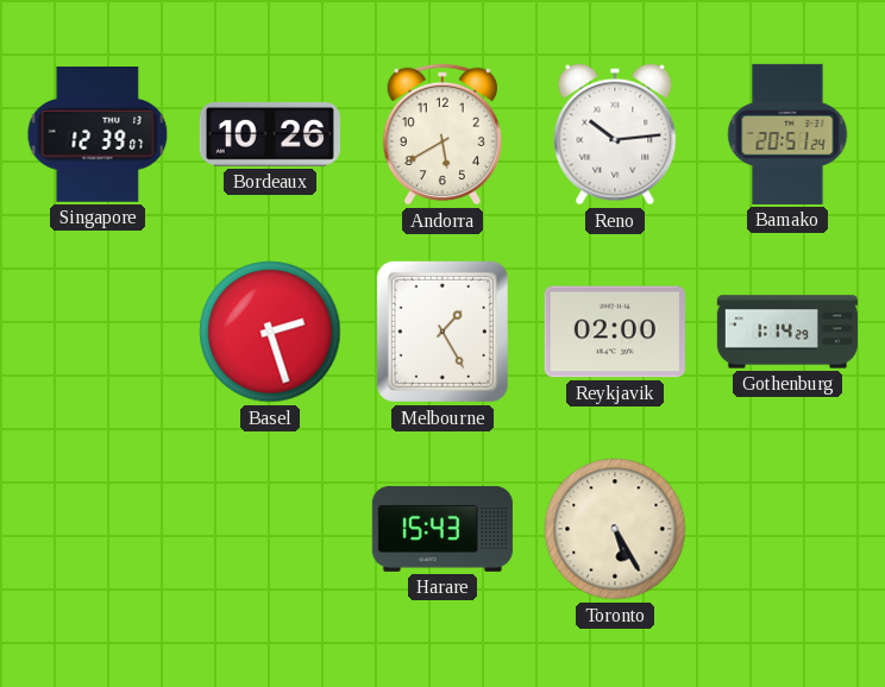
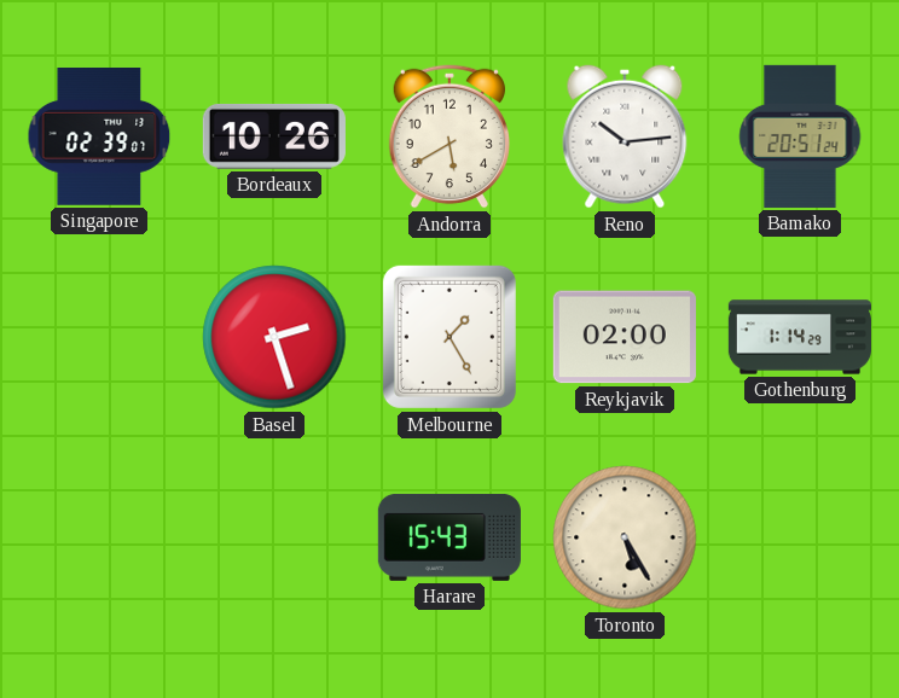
Singapore: 12:39 -> 02:39
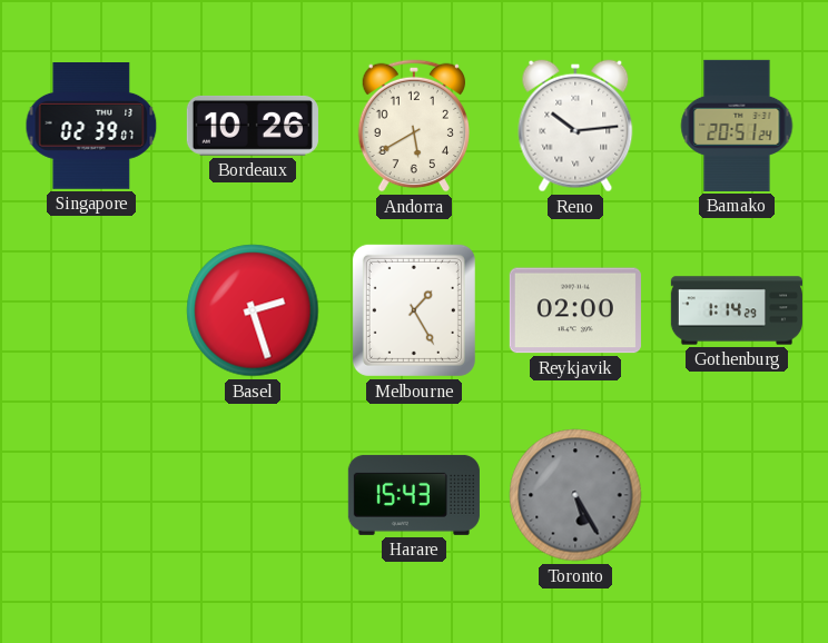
Toronto dial: cream -> grey
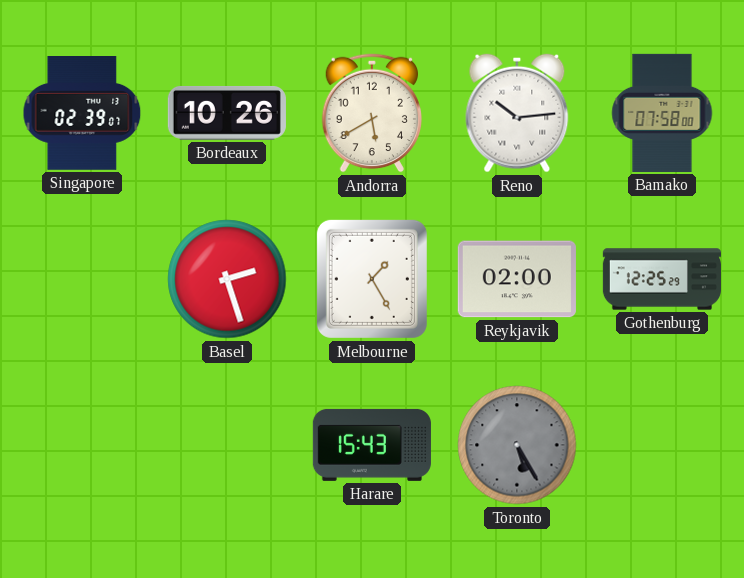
Bamako: 20:51 -> 07:58
Gothenburg: 1:14 -> 12:25
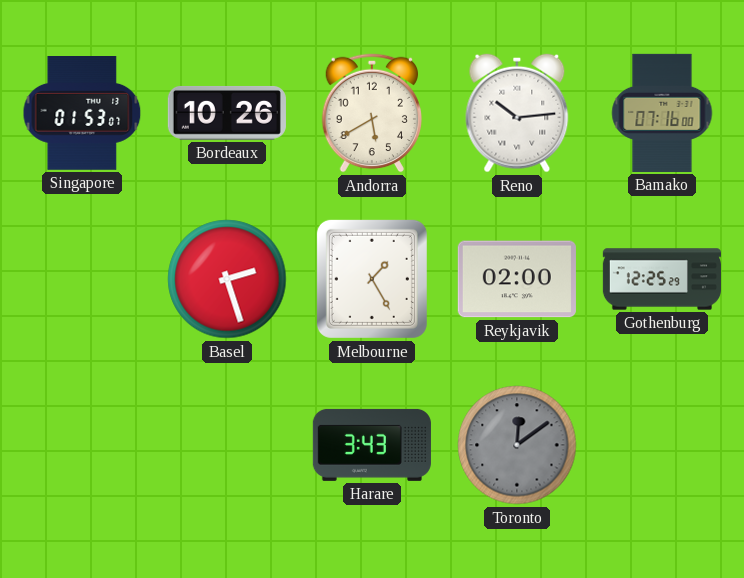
Singapore: 02:39 -> 01:53
Bamako: 07:58 -> 07:16
Harare: 15:43 -> 3:43
Toronto: 5:25 -> 12:09
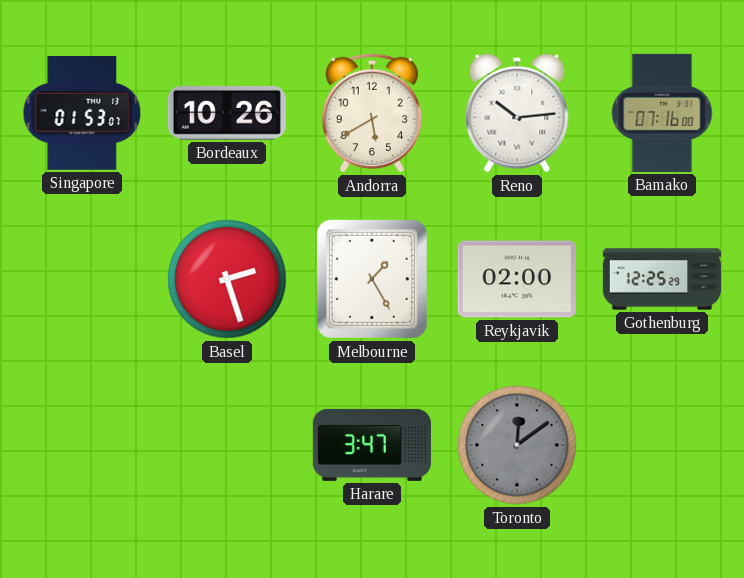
Harare: 3:43 -> 3:47
